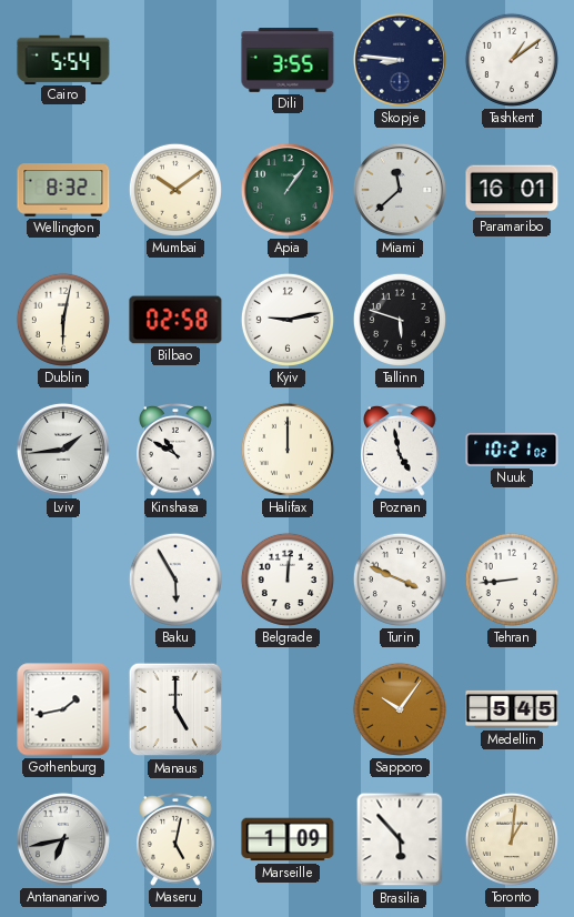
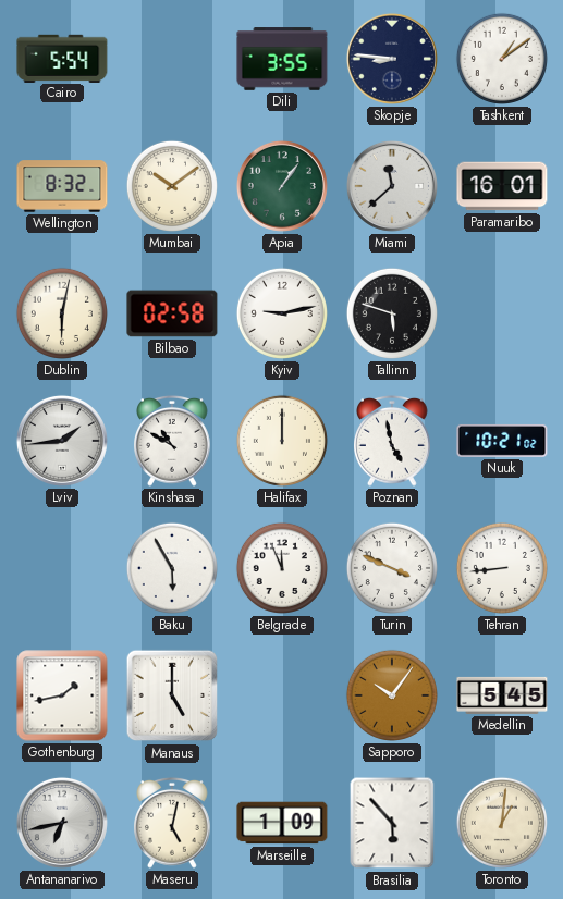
Belgrade: 12:01 -> 11:56
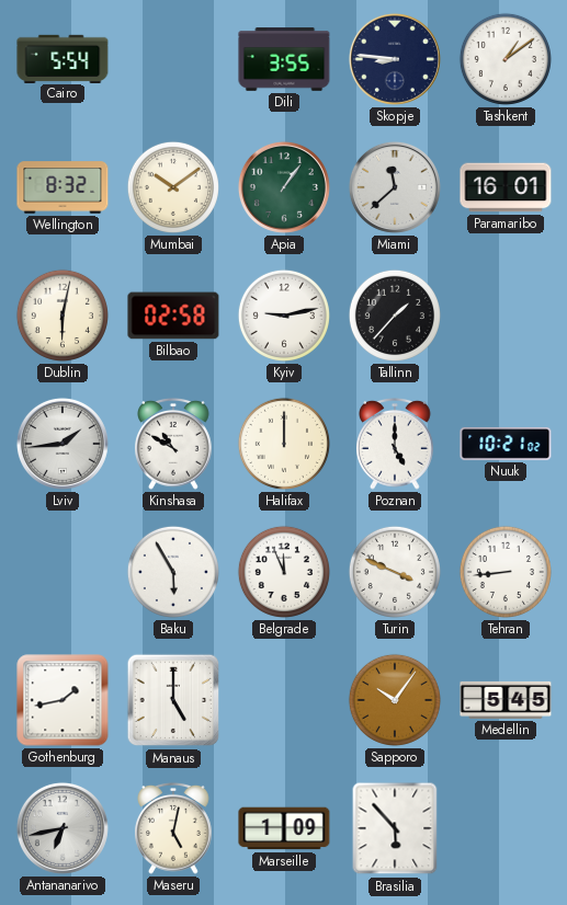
Tallinn: 5:48 -> 1:37
Poznan: 4:58 -> 5:00
Toronto: 1:01 -> none
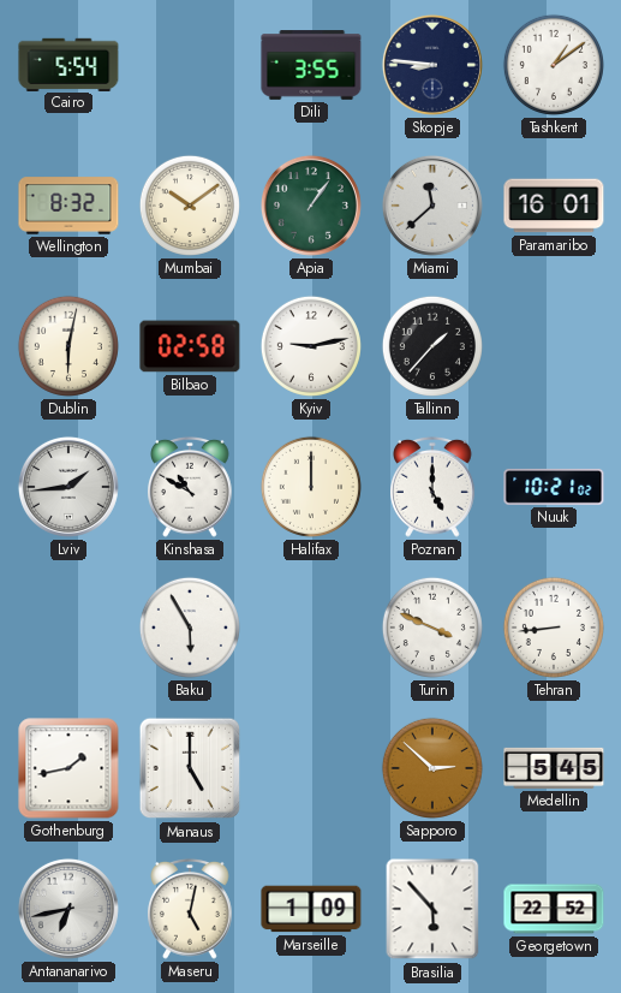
Belgrade: 11:56 -> none
Sapporo: 10:06 -> 2:52
Georgetown: none -> 22:52
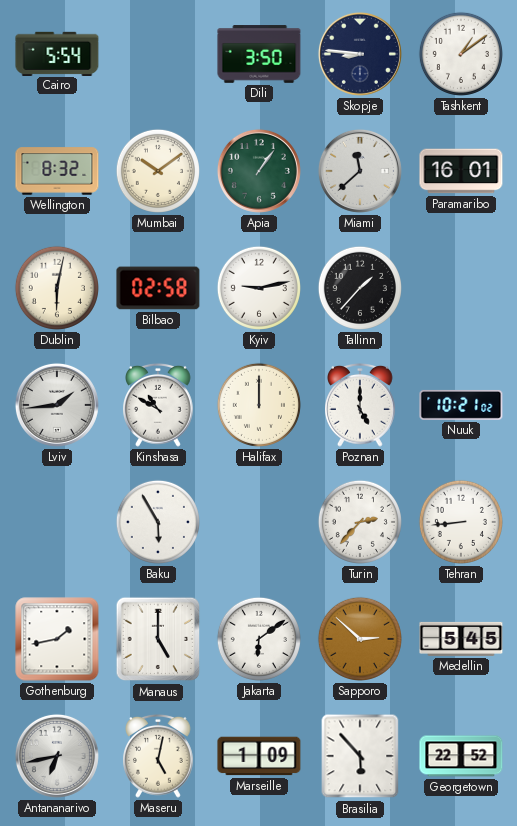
Dili: 3:55 -> 3:50
Turin: 3:49 -> 2:37
Jakarta: none -> 6:09
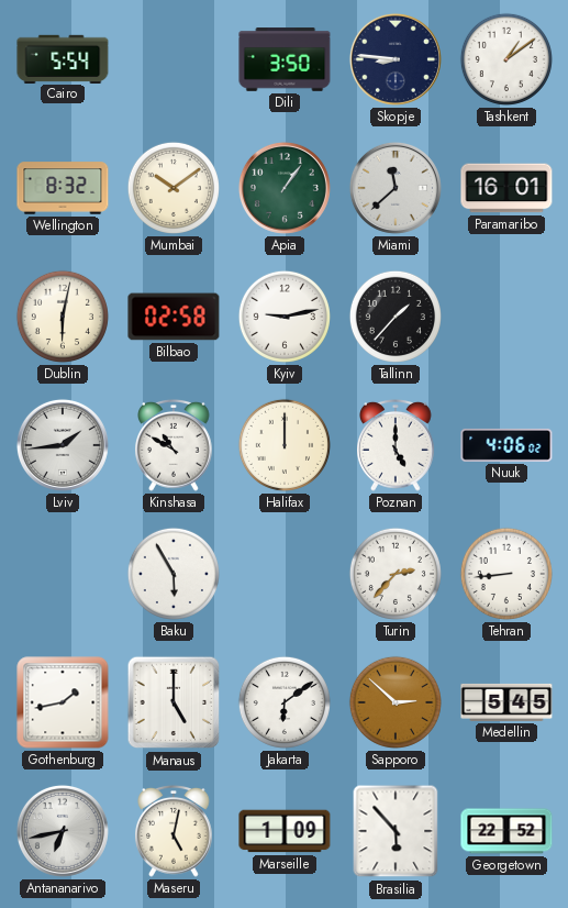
Nuuk: 10:21 -> 4:06
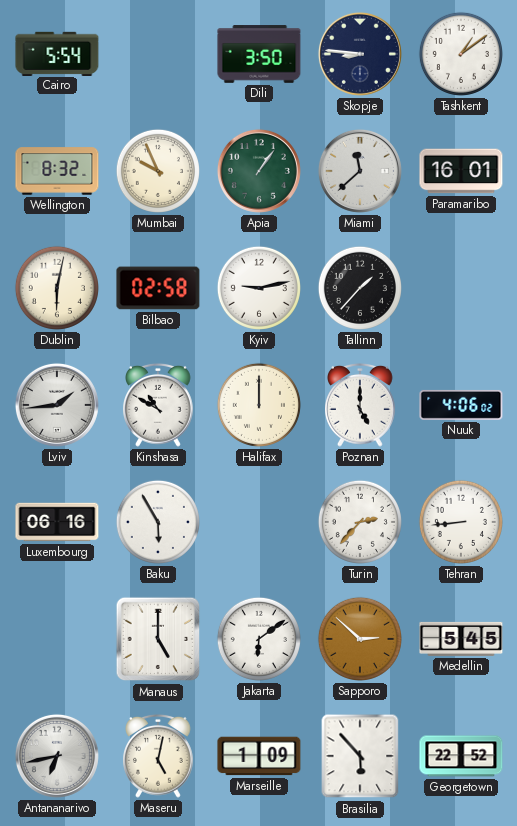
Mumbai: 10:09 -> 9:56
Luxembourg: none -> 06:16
Gothenburg: 1:43 -> none
